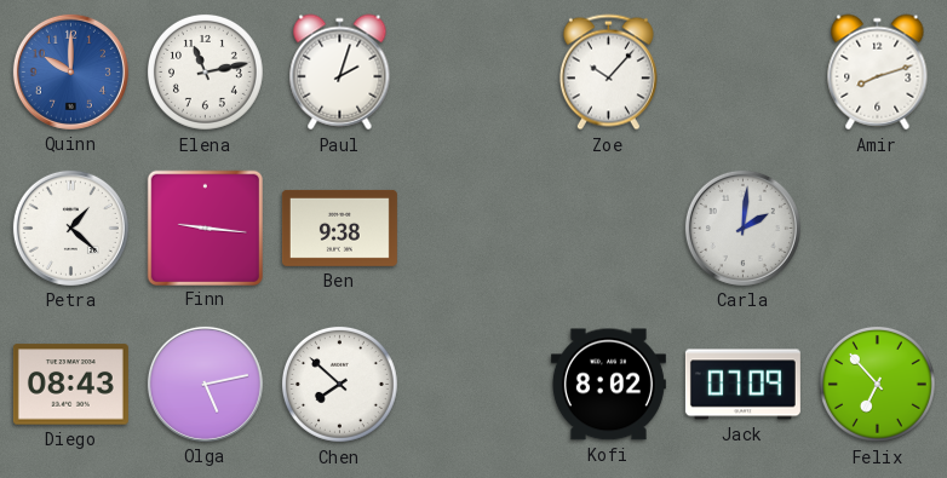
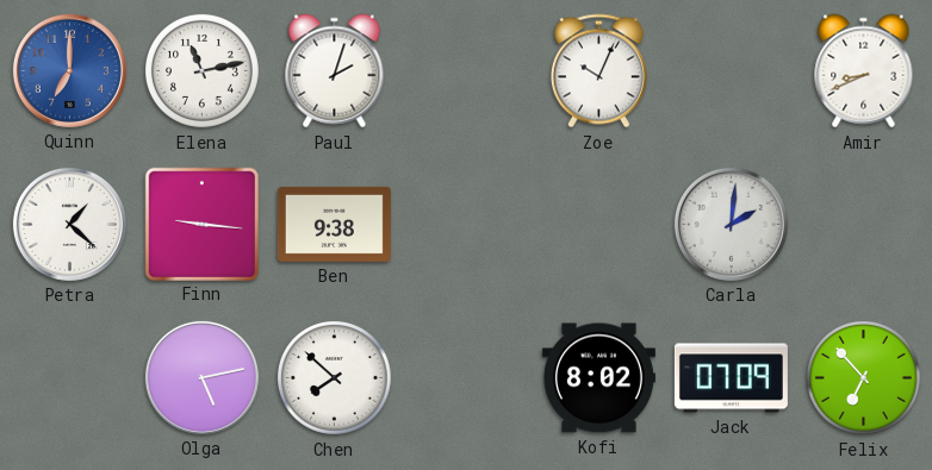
Quinn: 10:00 -> 7:00
Zoe: 10:07 -> 10:04
Amir: 8:12 -> 8:41
Diego: 08:43 -> none
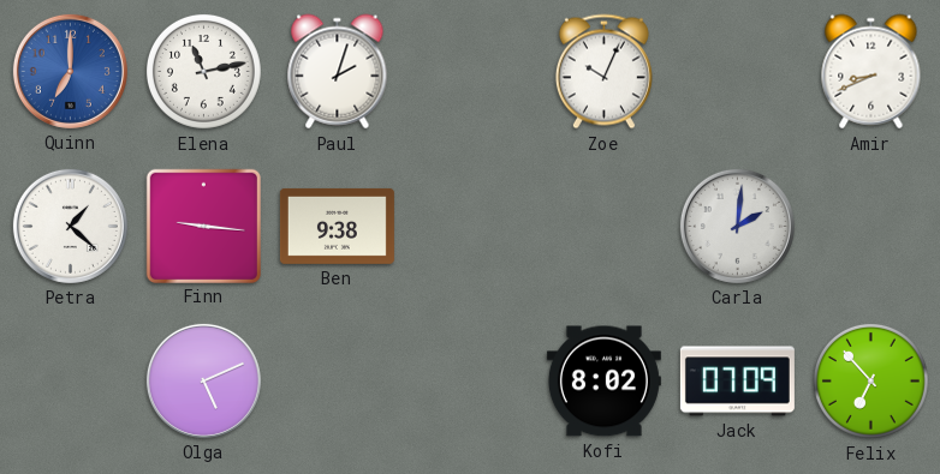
Olga: 5:13 -> 5:11
Chen: 7:52 -> none
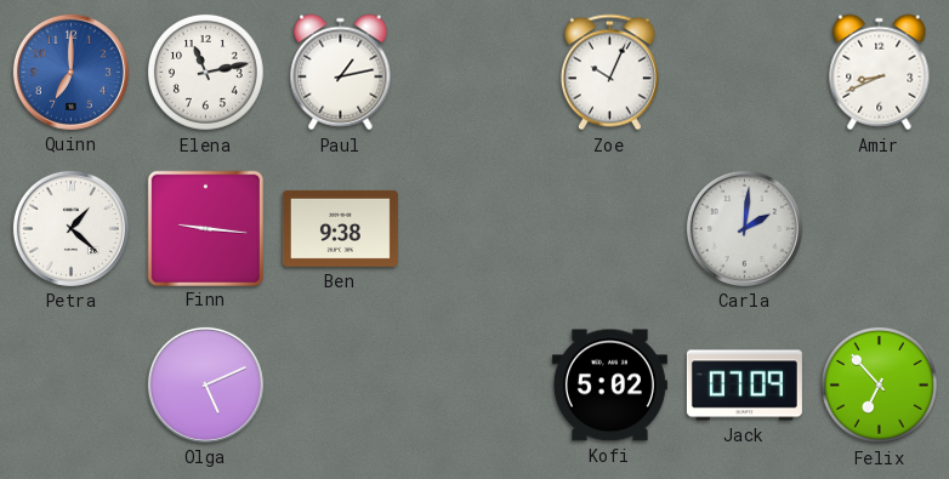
Paul: 2:03 -> 1:13
Kofi: 8:02 -> 5:02
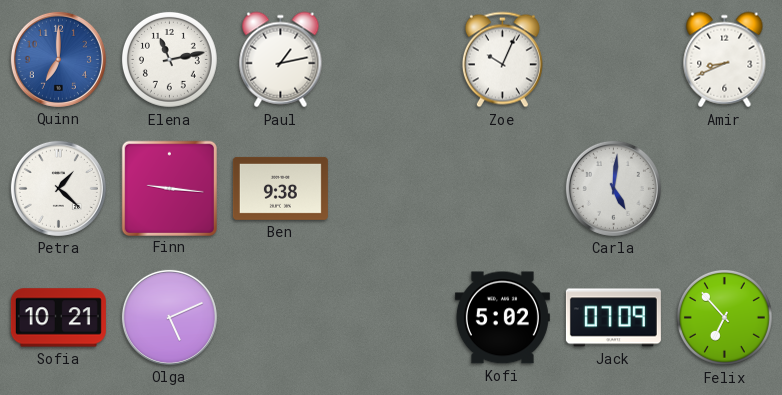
Carla: 2:01 -> 5:01
Sofia: none -> 10:21
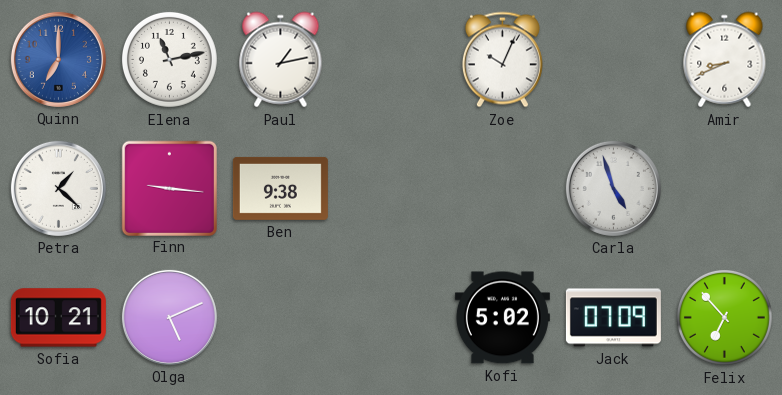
Carla: 5:01 -> 4:57
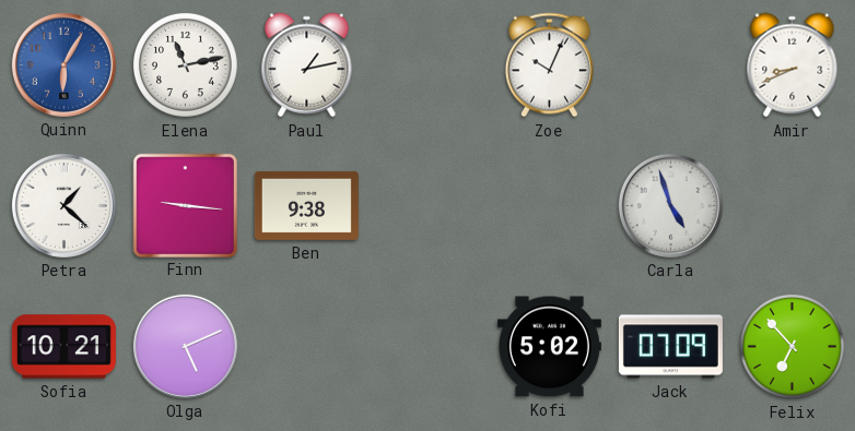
Quinn: 7:00 -> 6:05
